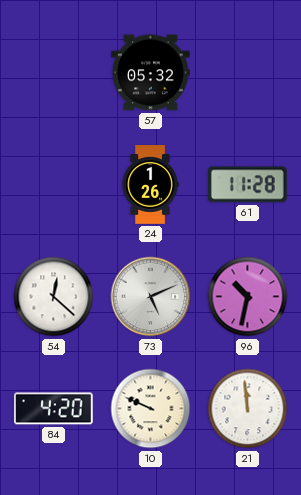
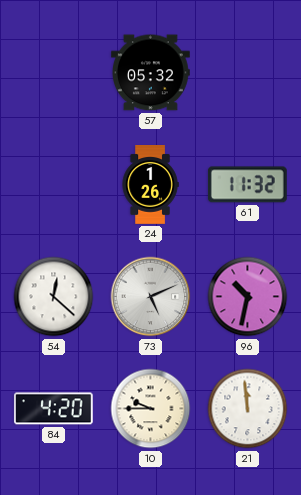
61: 11:28 -> 11:32
10: 9:49 -> 9:45
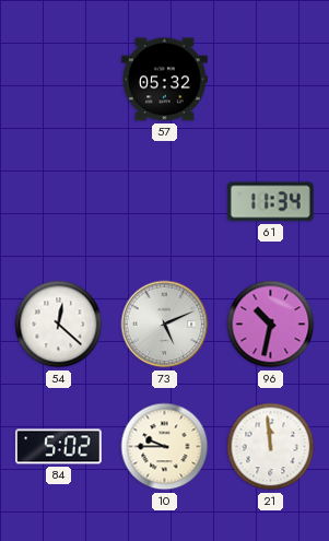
24: 1:26 -> none
61: 11:32 -> 11:34
84: 4:20 -> 5:02
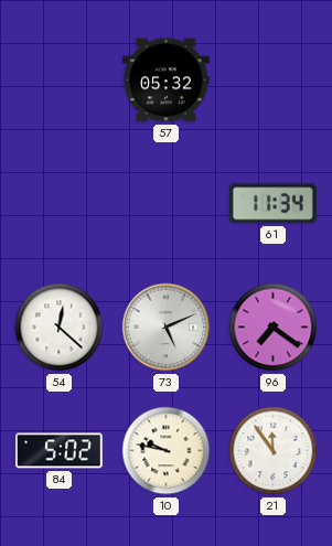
96: 10:32 -> 7:21
10: 9:45 -> 9:47
21: 11:59 -> 11:54
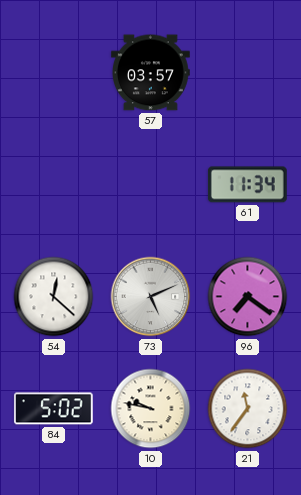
57: 05:32 -> 03:57
21: 11:54 -> 11:36
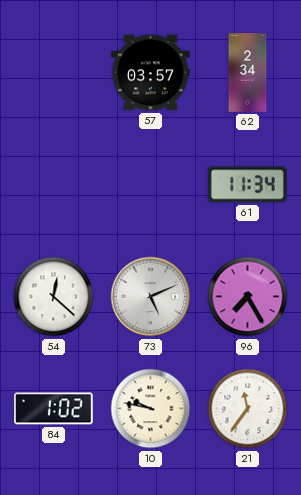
62: none -> 2:34
96: 7:21 -> 7:25
84: 5:02 -> 1:02
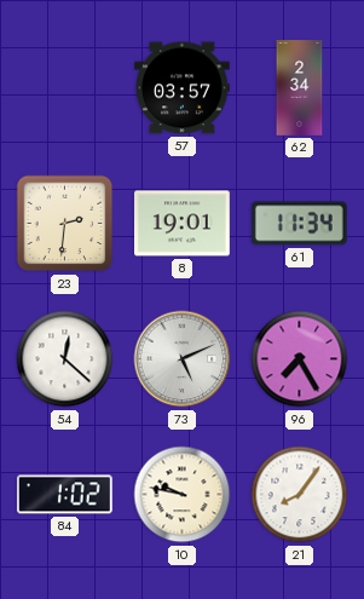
23: none -> 2:31
8: none -> 19:01
21: 11:36 -> 8:06
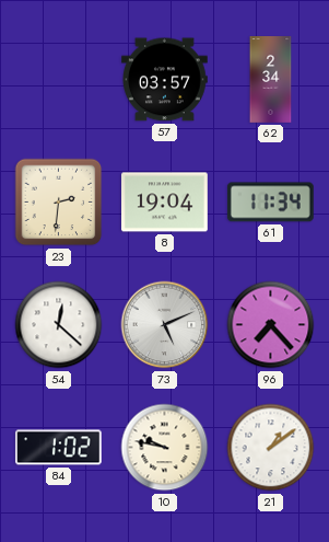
8: 19:01 -> 19:04
96: 7:25 -> 7:23
21: 8:06 -> 1:09
